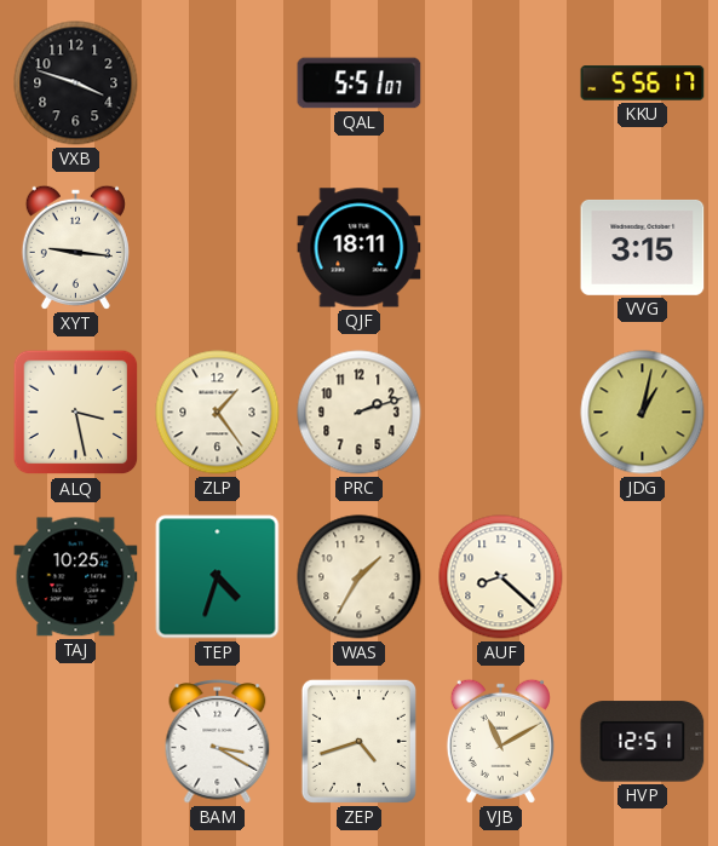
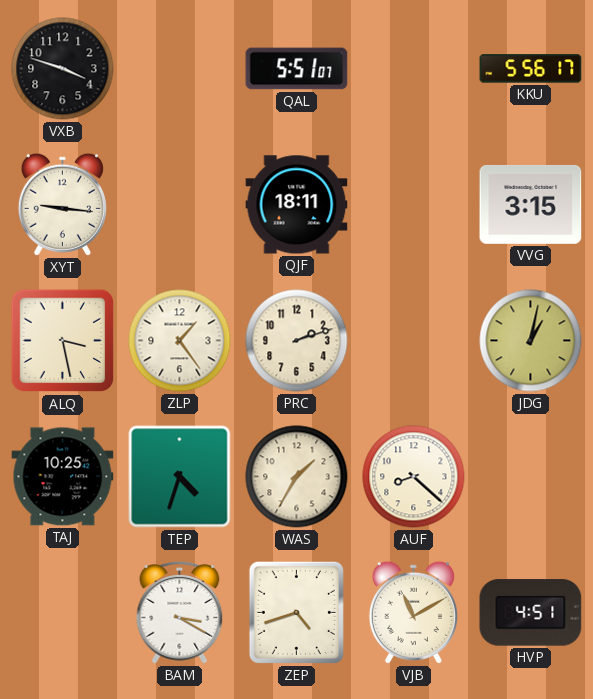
HVP: 12:51 -> 4:51
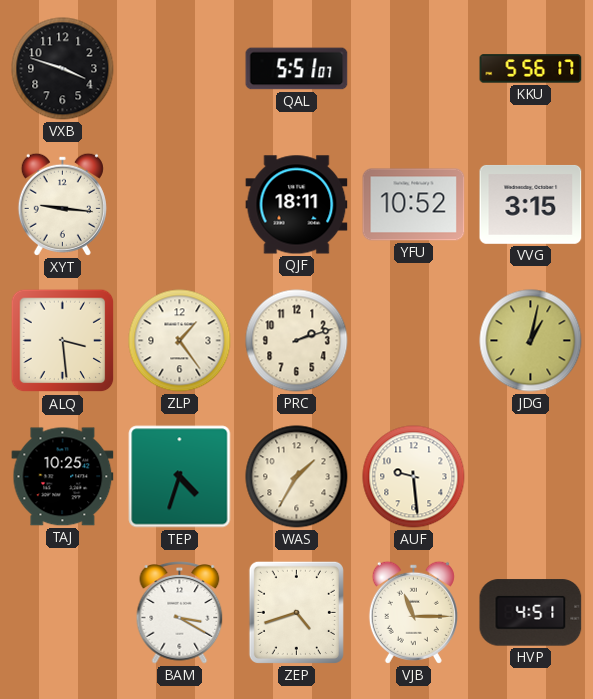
YFU: none -> 10:52
ALQ: 3:28 -> 3:29
AUF: 8:22 -> 9:29
VJB: 11:10 -> 11:15
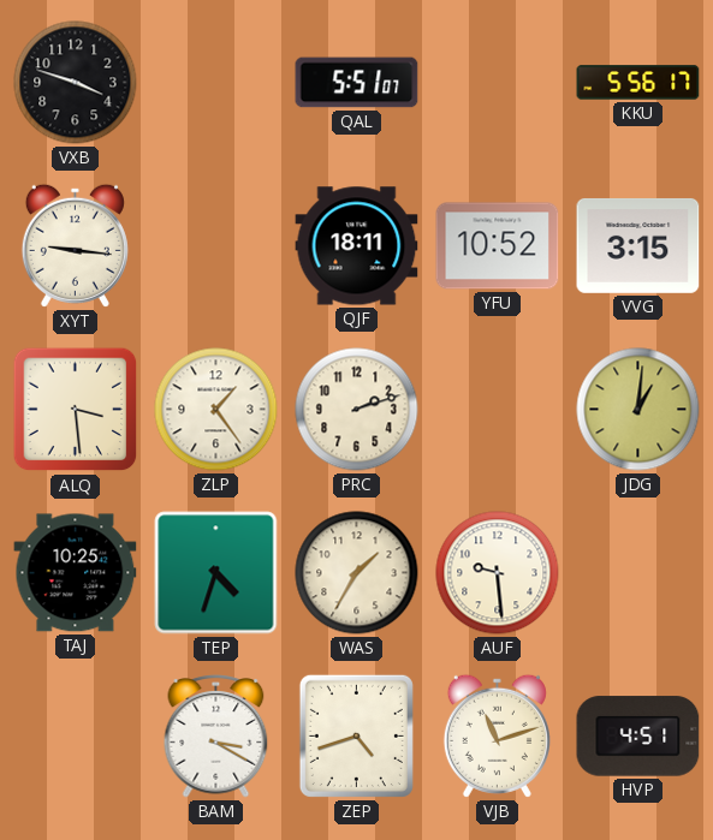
JDG: 1:02 -> 1:01
VJB: 11:15 -> 11:12
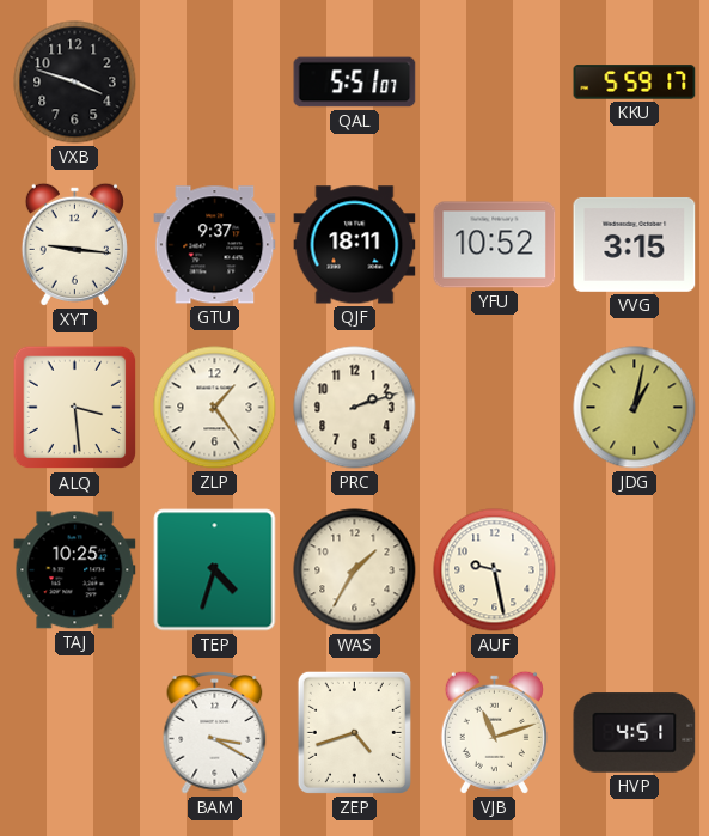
KKU: 5:56 -> 5:59
GTU: none -> 9:37
JDG: 1:01 -> 1:02
AUF: 9:29 -> 9:28
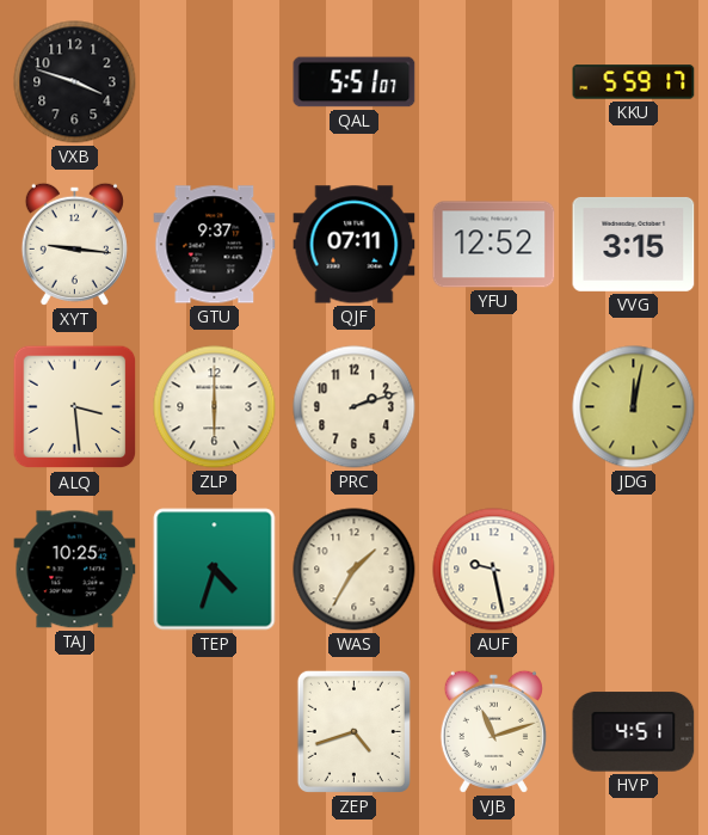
QJF: 18:11 -> 07:11
YFU: 10:52 -> 12:52
ZLP: 1:24 -> 6:00
JDG: 1:02 -> 12:02
BAM: 3:20 -> none
